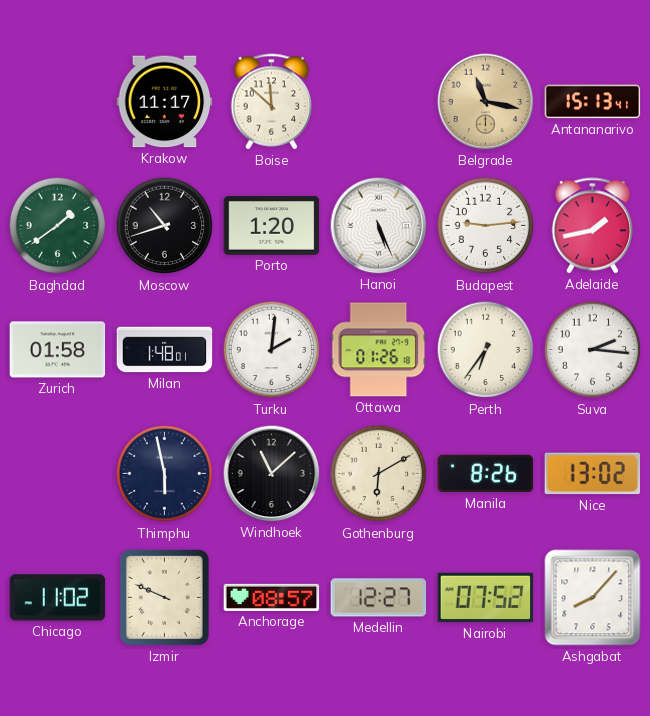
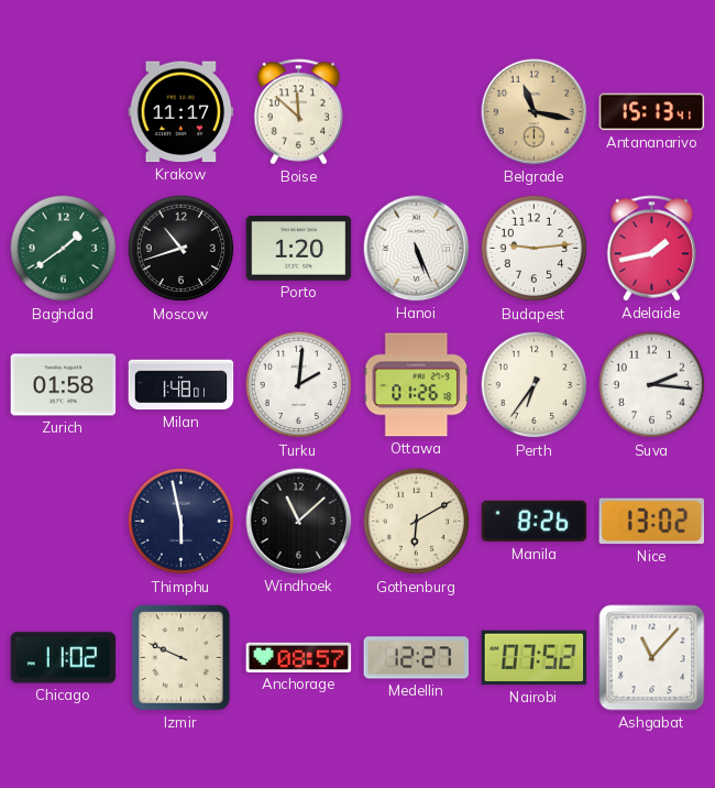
Ashgabat: 8:07 -> 11:07
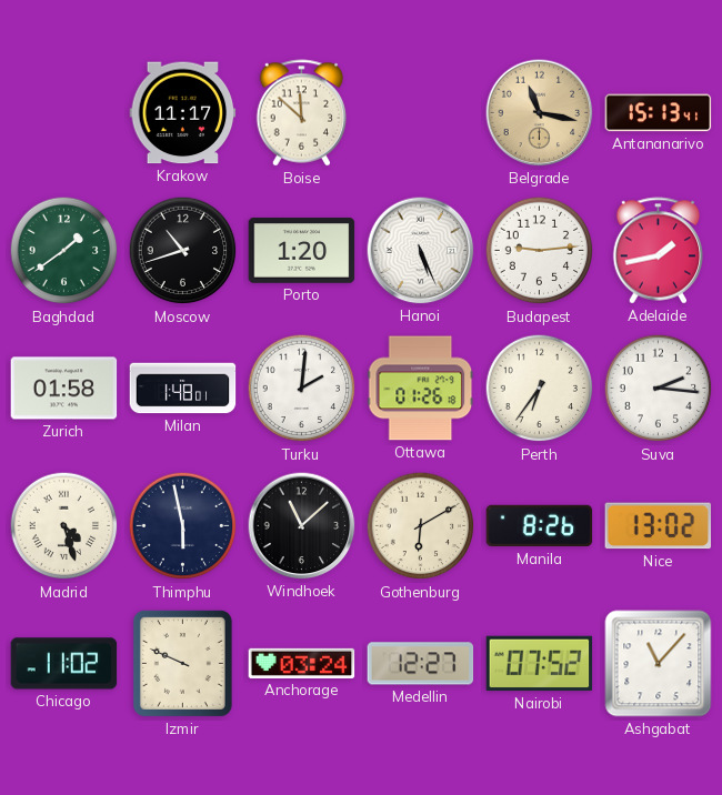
Madrid: none -> 4:27
Anchorage: 08:57 -> 03:24
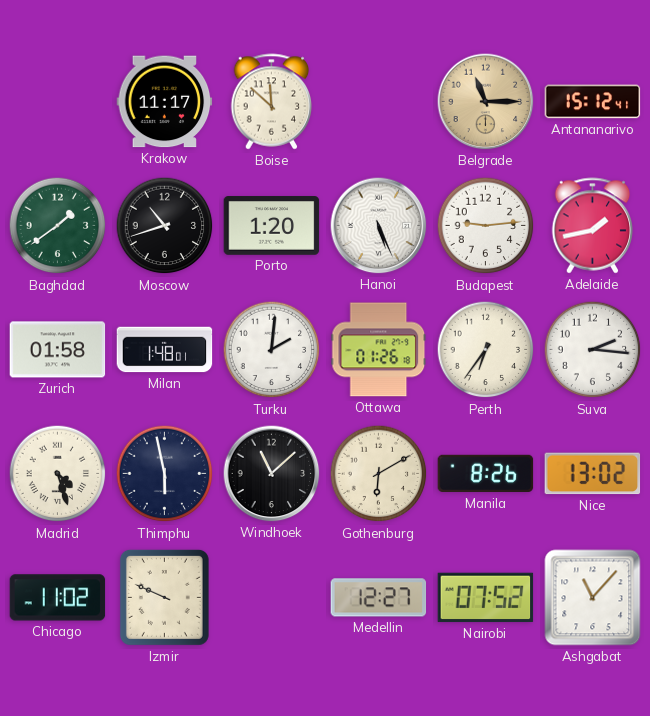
Belgrade: 11:17 -> 11:15
Antananarivo: 15:13 -> 15:12
Anchorage: 03:24 -> none
